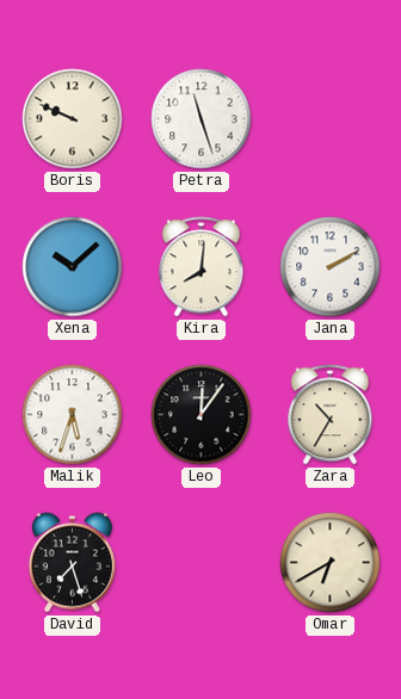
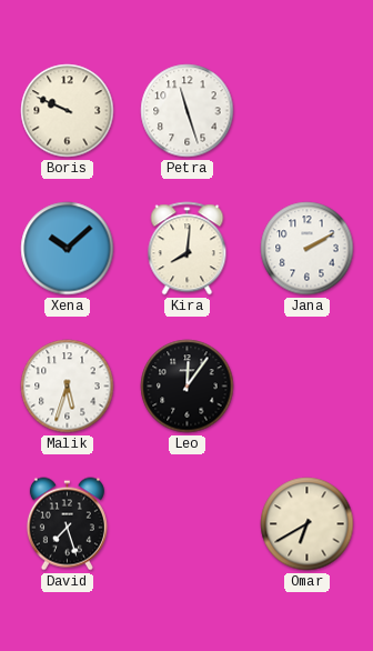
Zara: 10:35 -> none
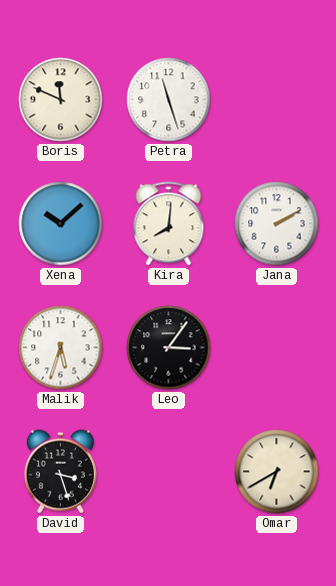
Boris: 9:49 -> 11:49
Leo: 12:06 -> 3:06
David: 7:27 -> 3:27
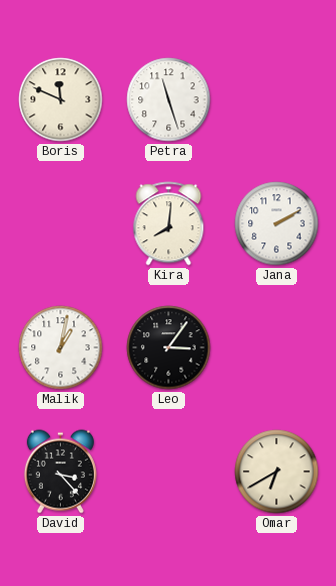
Xena: 10:08 -> none
Malik: 5:33 -> 1:02
David: 3:27 -> 3:23
